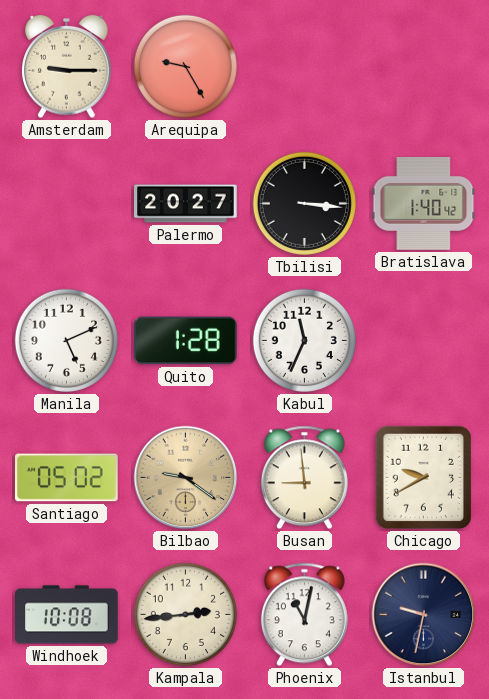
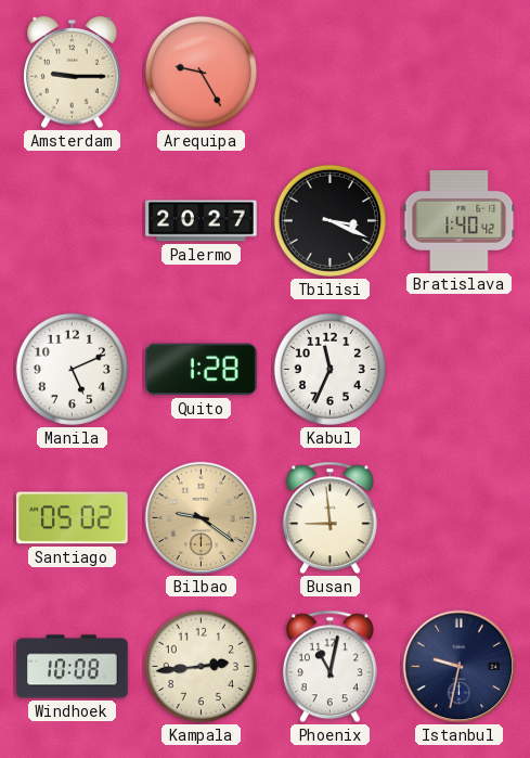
Tbilisi: 3:16 -> 3:19
Chicago: 9:40 -> none
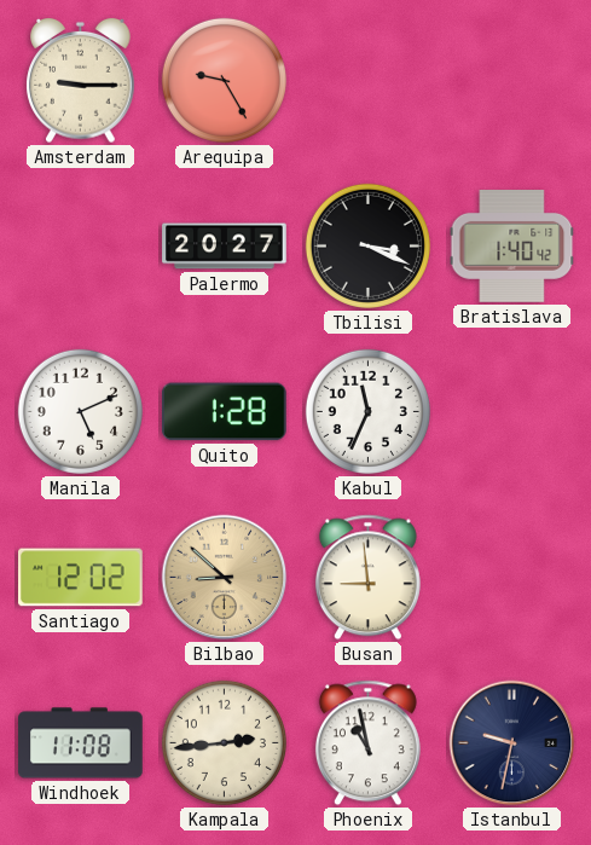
Santiago: 05:02 -> 12:02
Bilbao: 9:21 -> 8:52
Windhoek: 10:08 -> 11:08
Phoenix: 11:02 -> 10:58
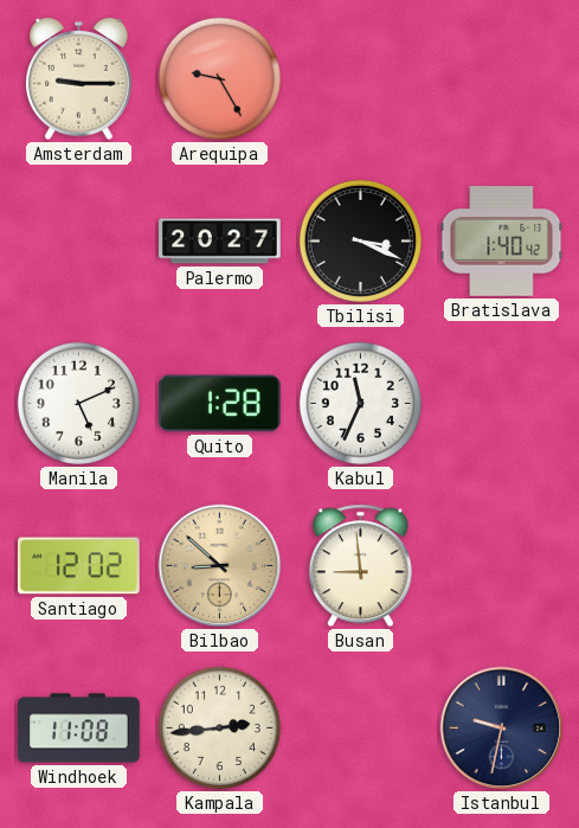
Phoenix: 10:58 -> none
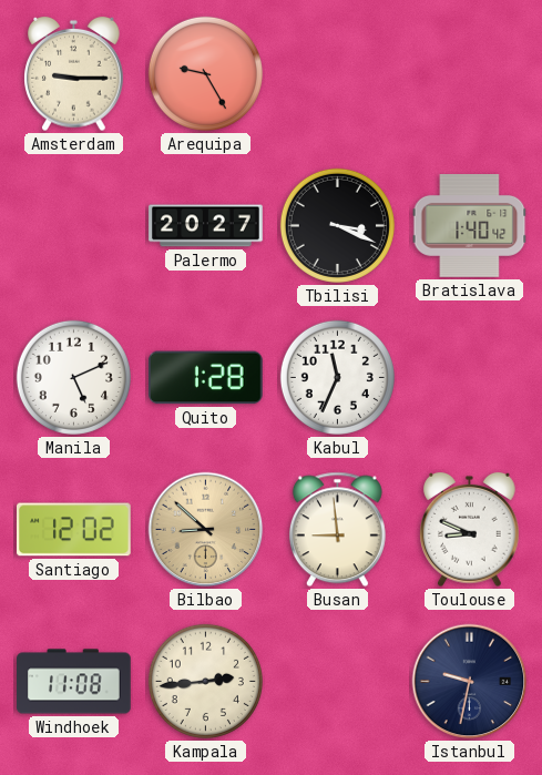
Toulouse: none -> 8:49
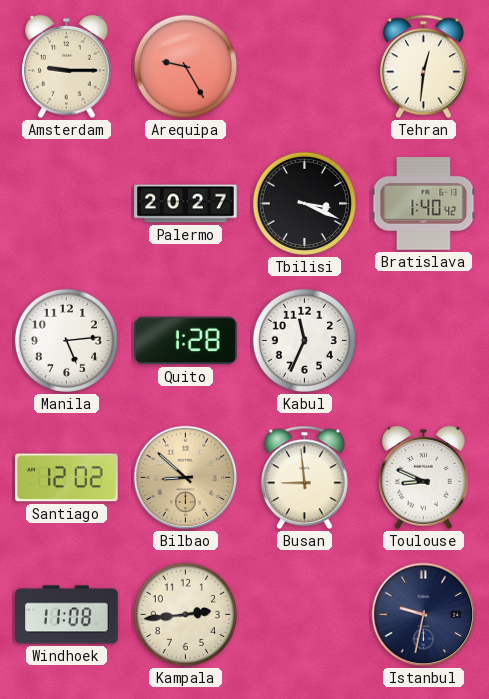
Tehran: none -> 12:31
Manila: 5:11 -> 5:14
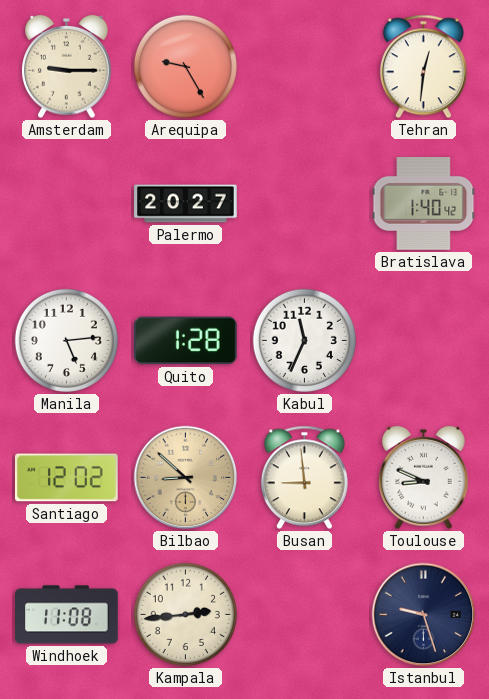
Tbilisi: 3:19 -> none
Istanbul: 9:32 -> 9:27
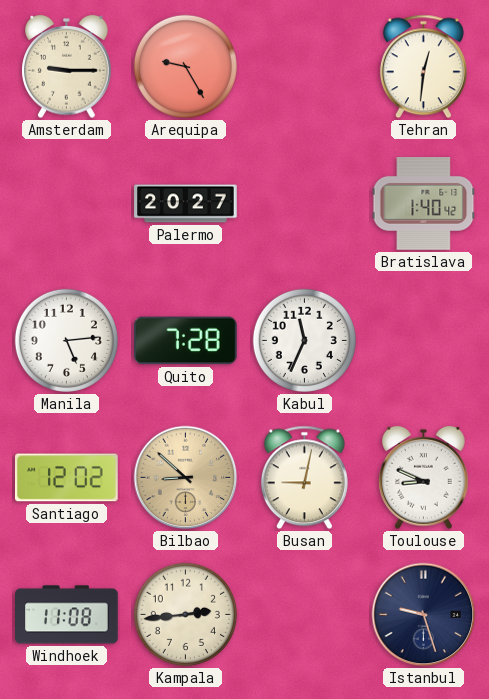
Quito: 1:28 -> 7:28
Busan: 8:59 -> 9:02
